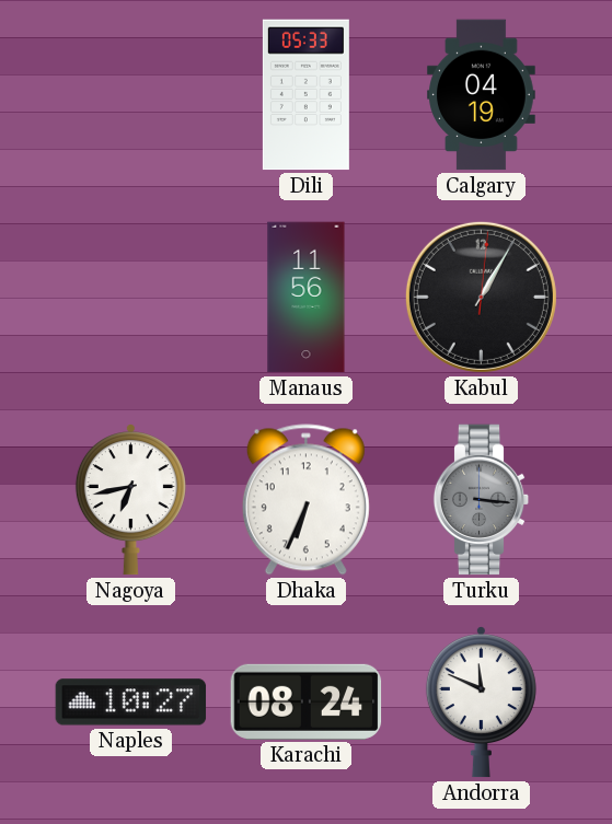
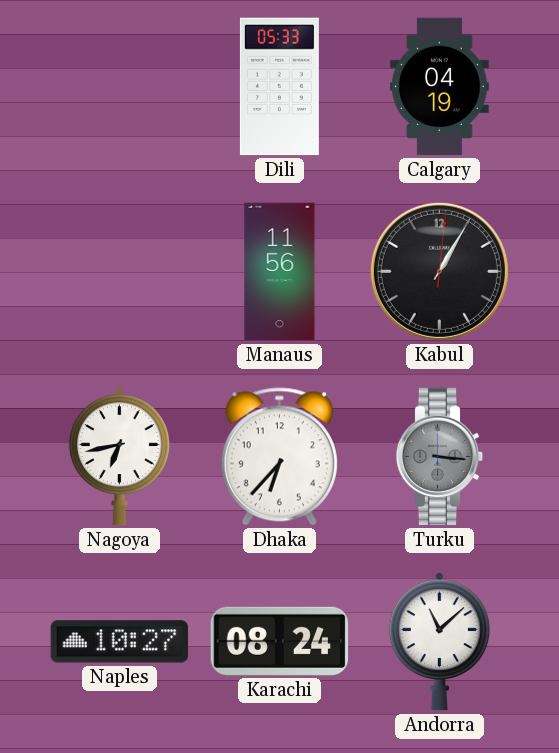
Dhaka: 6:34 -> 6:37
Andorra: 11:49 -> 11:08
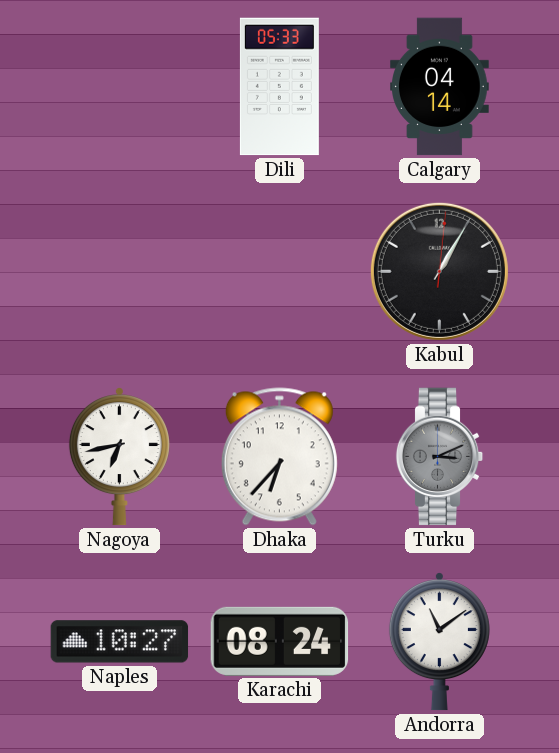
Calgary: 04:19 -> 04:14
Manaus: 11:56 -> none
Turku: 3:16 -> 3:11
Andorra: 11:08 -> 11:09
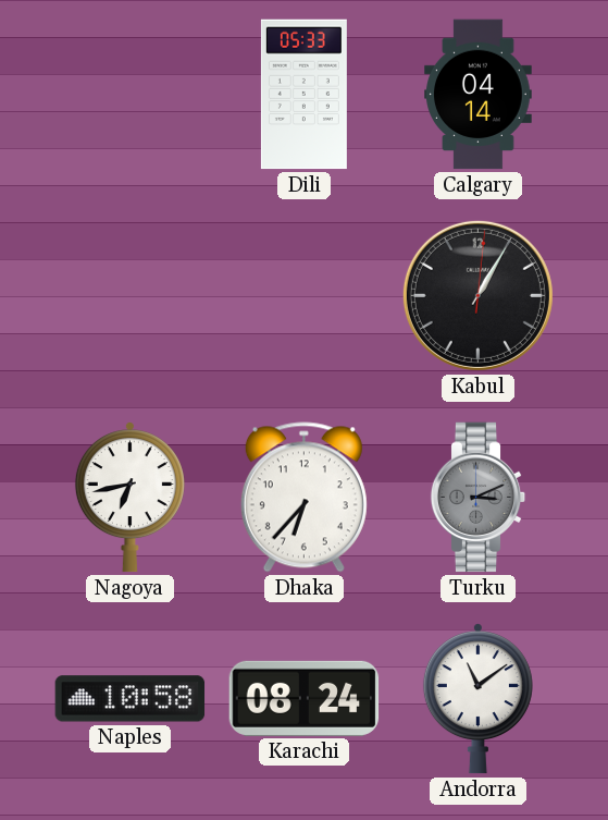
Naples: 10:27 -> 10:58
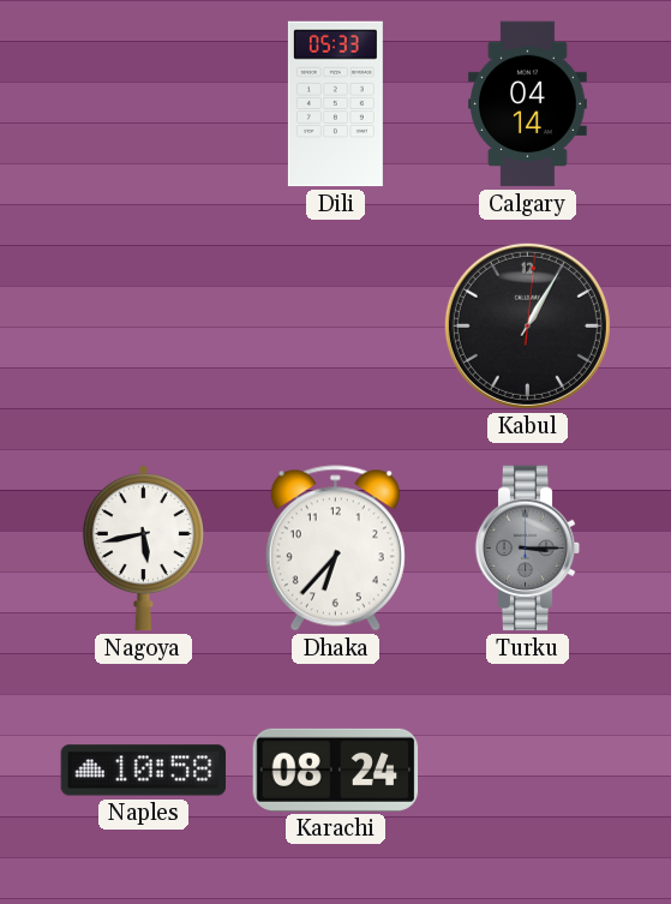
Nagoya: 6:43 -> 5:43
Turku: 3:11 -> 3:15
Andorra: 11:09 -> none
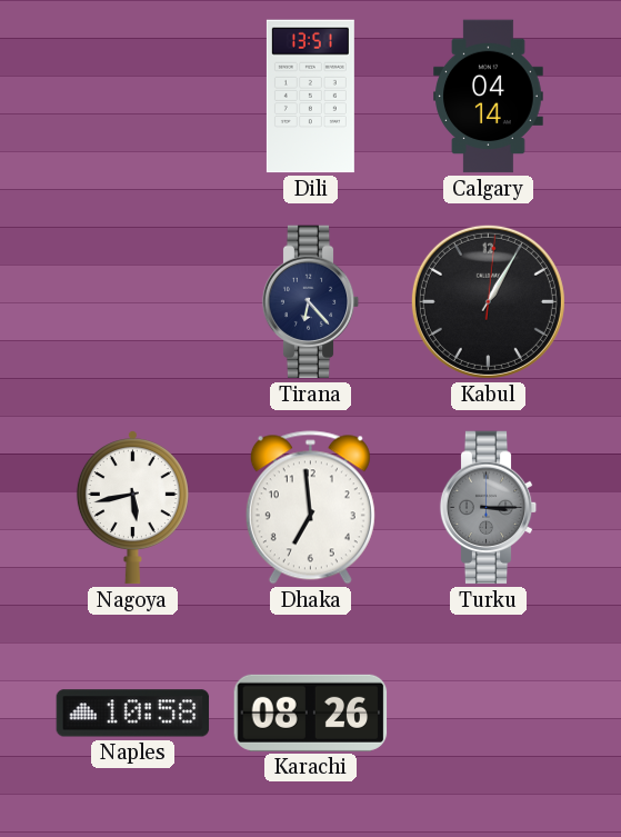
Dili: 05:33 -> 13:51
Tirana: none -> 6:23
Dhaka: 6:37 -> 6:59
Karachi: 08:24 -> 08:26
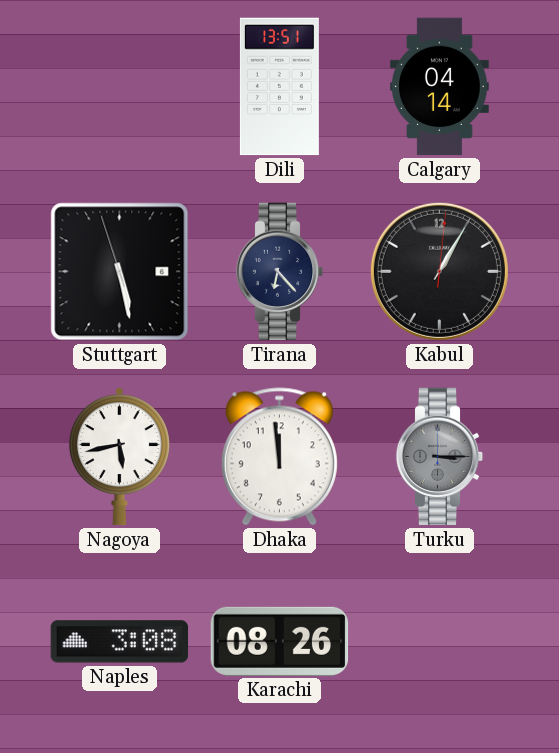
Stuttgart: none -> 5:27
Dhaka: 6:59 -> 11:59
Naples: 10:58 -> 3:08
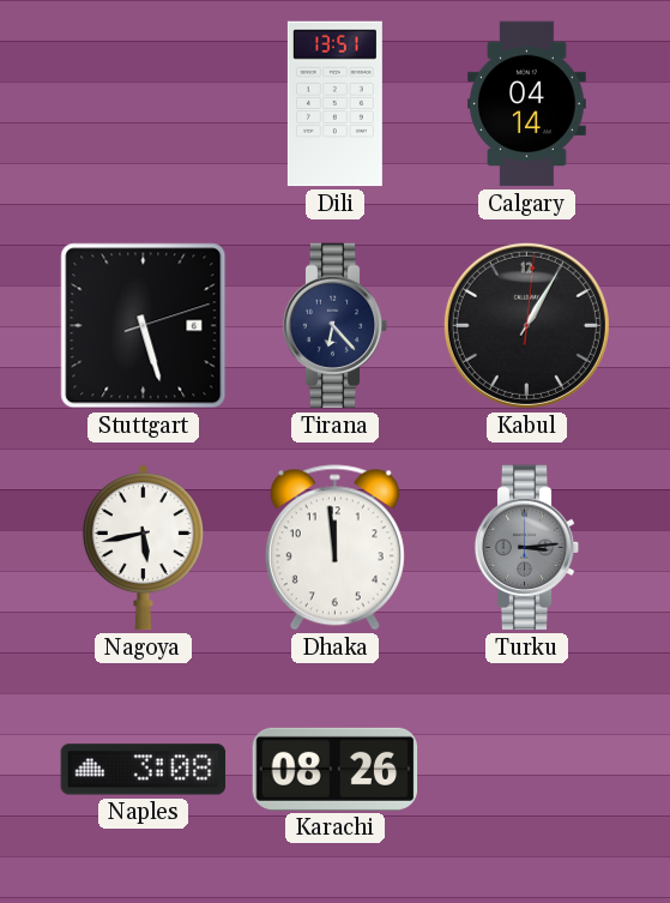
Stuttgart: 5:27:57 -> 5:27:12
Turku: 3:15 -> 3:14
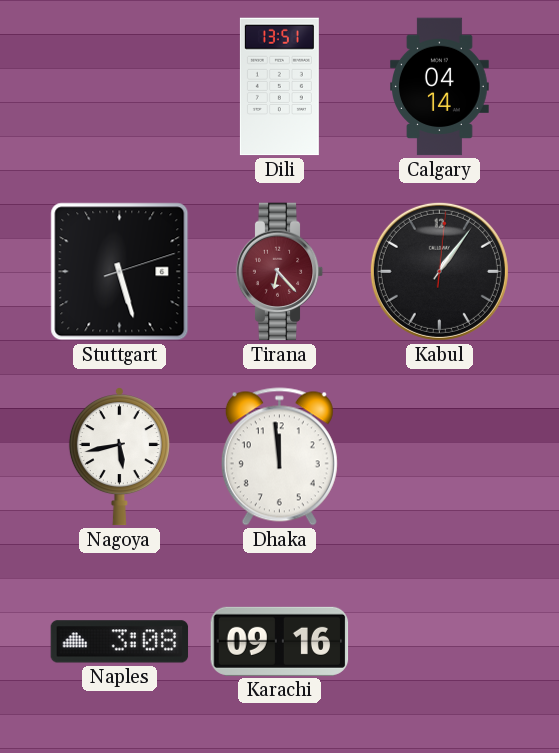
Tirana dial: navy -> burgundy
Kabul: 1:05 -> 1:06
Turku: 3:14 -> none
Karachi: 08:26 -> 09:16
